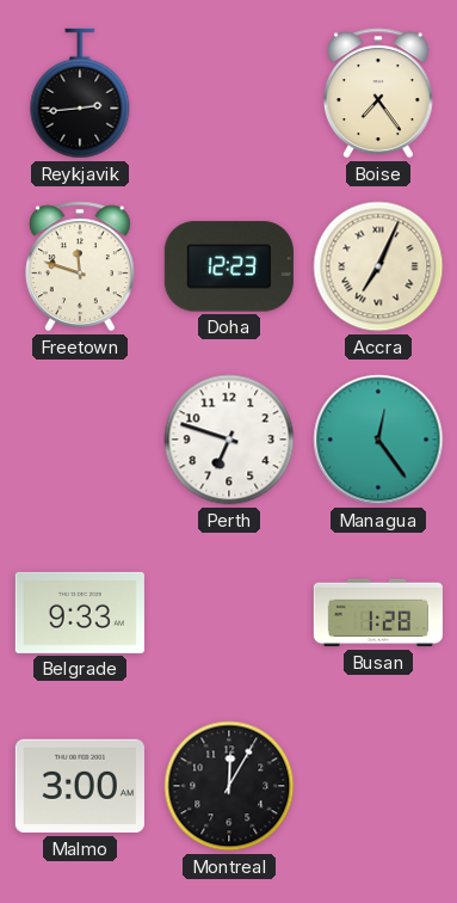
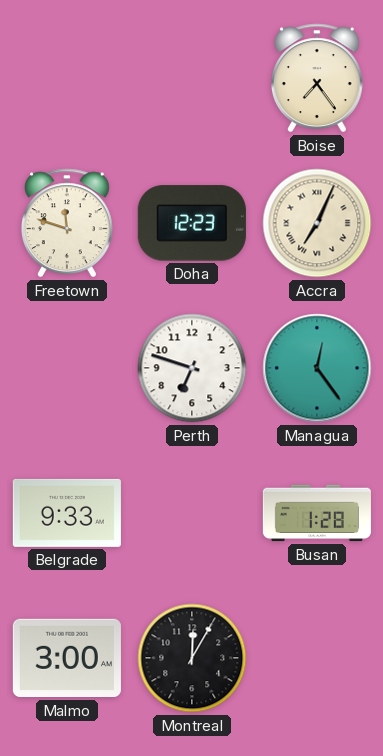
Reykjavik: 2:44 -> none
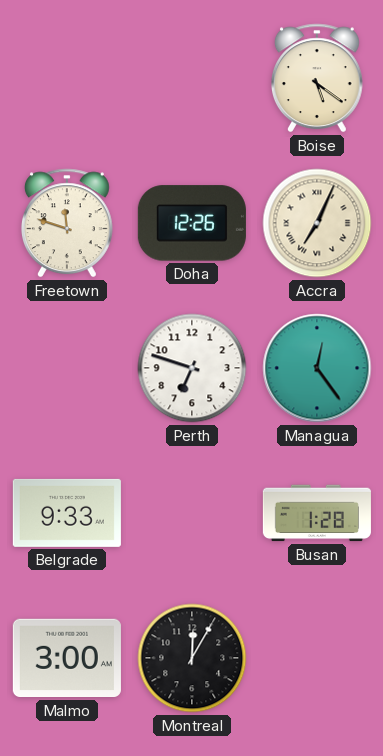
Boise: 7:24 -> 5:21
Doha: 12:23 -> 12:26
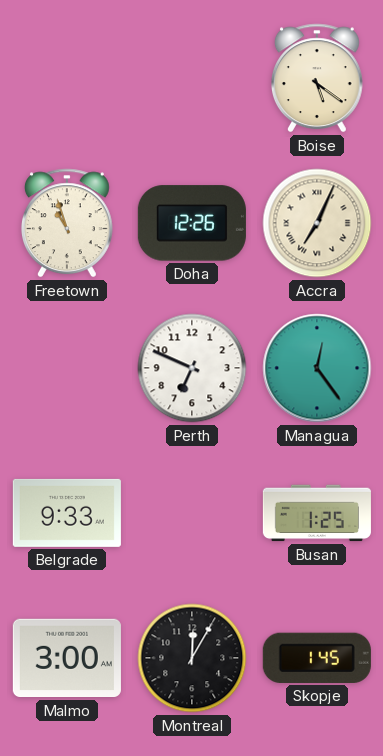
Freetown: 11:48 -> 10:57
Perth: 6:48 -> 6:49
Busan: 1:28 -> 1:25
Skopje: none -> 1:45
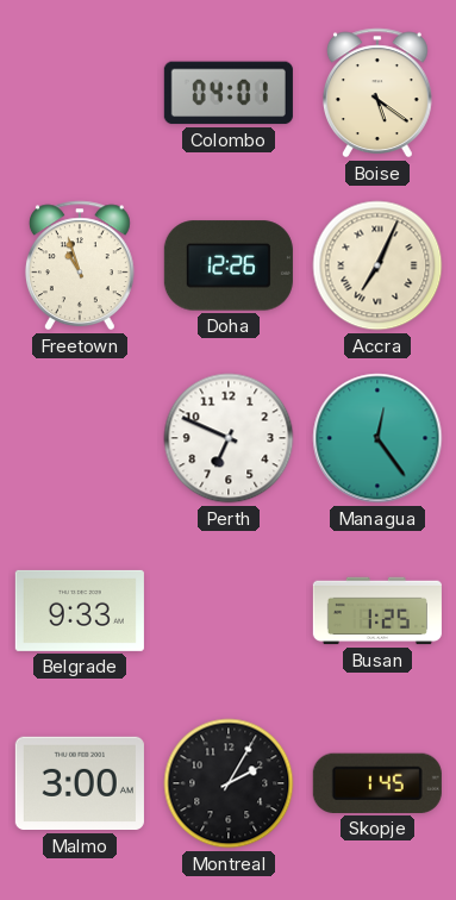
Colombo: none -> 04:01
Montreal: 12:05 -> 2:05
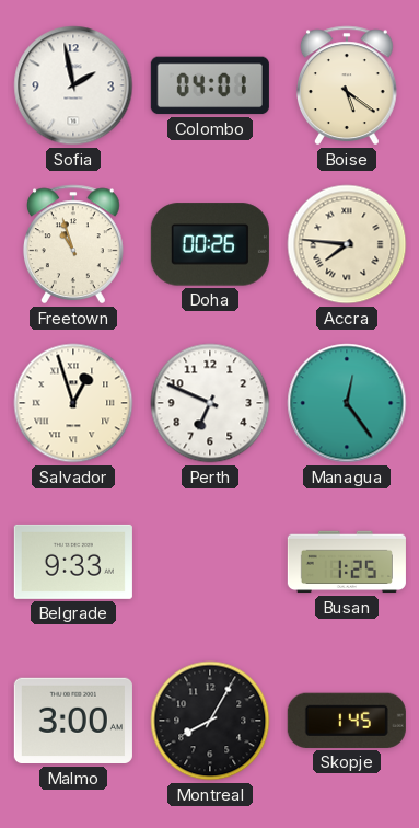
Sofia: none -> 1:58
Doha: 12:26 -> 00:26
Accra: 7:04 -> 7:46
Salvador: none -> 12:57
Montreal: 2:05 -> 8:05
